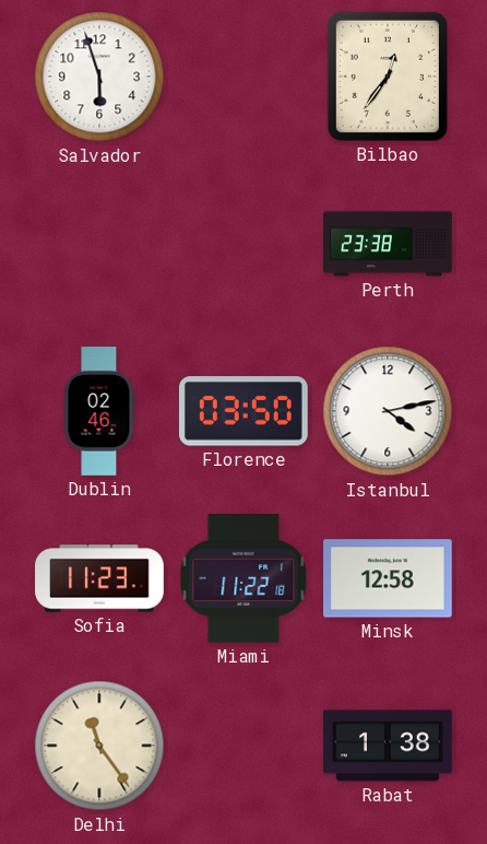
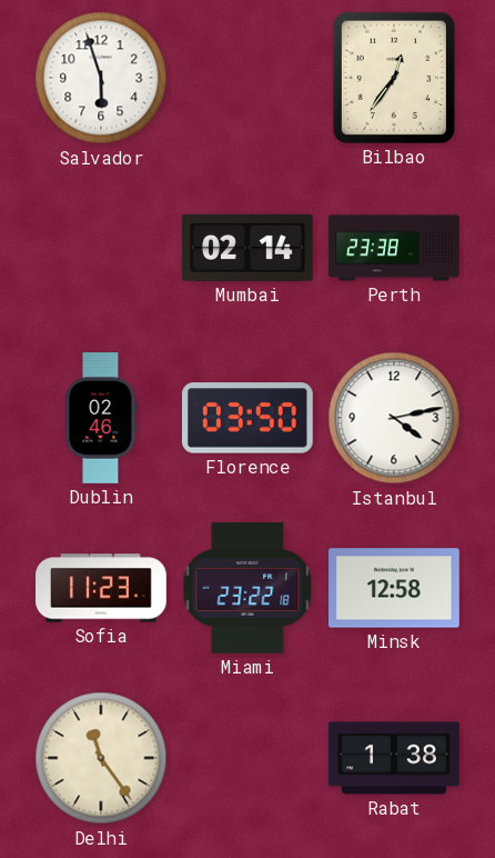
Mumbai: none -> 02:14
Miami: 11:22 -> 23:22
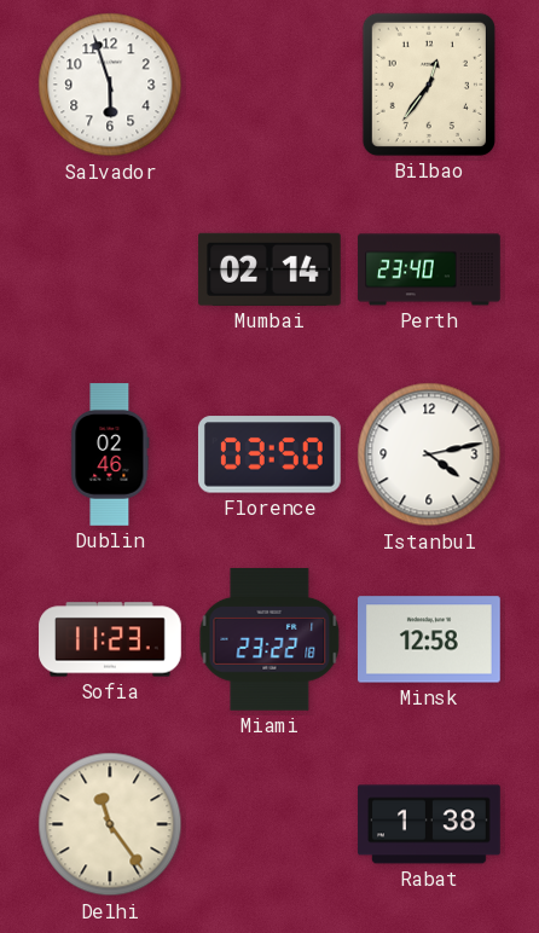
Perth: 23:38 -> 23:40
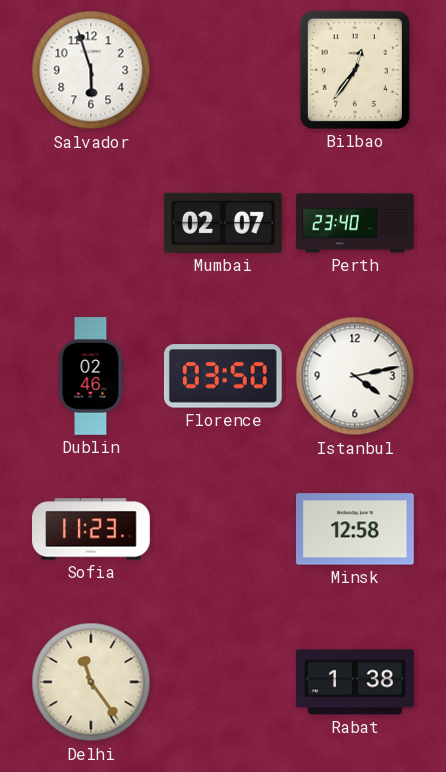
Mumbai: 02:14 -> 02:07
Miami: 23:22 -> none
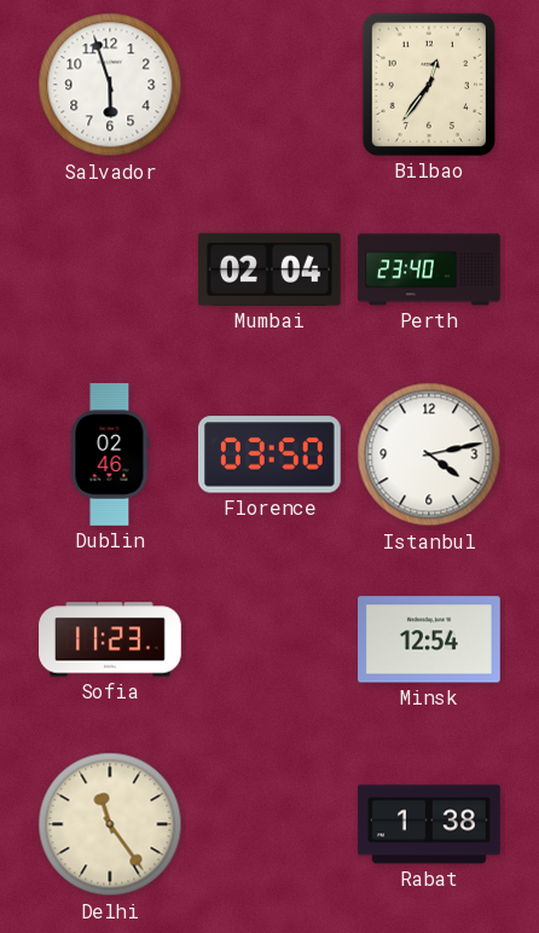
Mumbai: 02:07 -> 02:04
Minsk: 12:58 -> 12:54
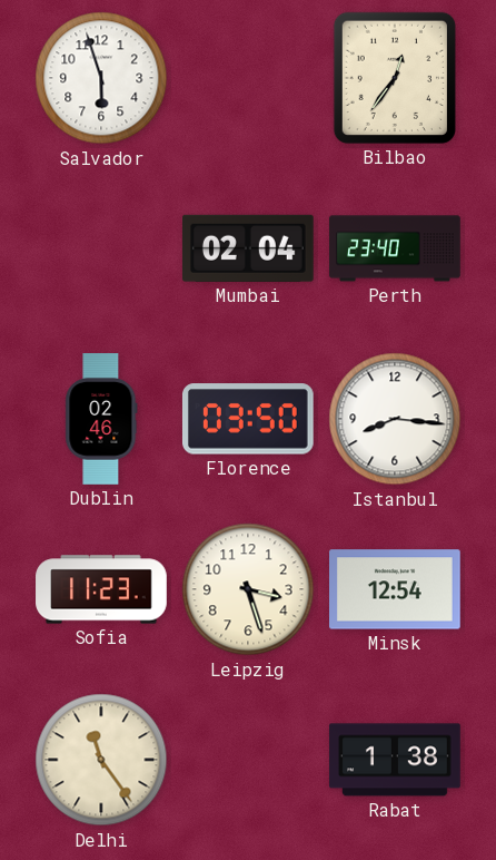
Istanbul: 4:13 -> 8:16
Leipzig: none -> 3:27
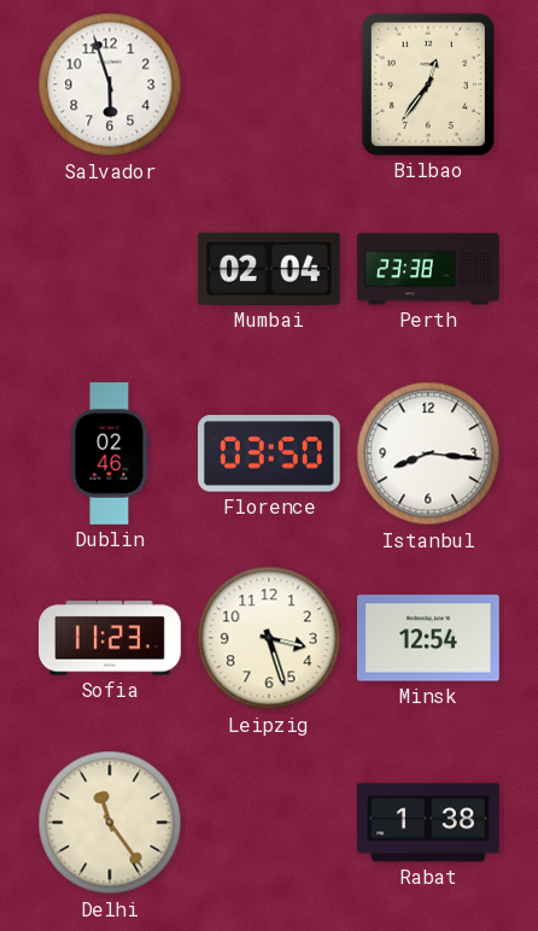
Perth: 23:40 -> 23:38
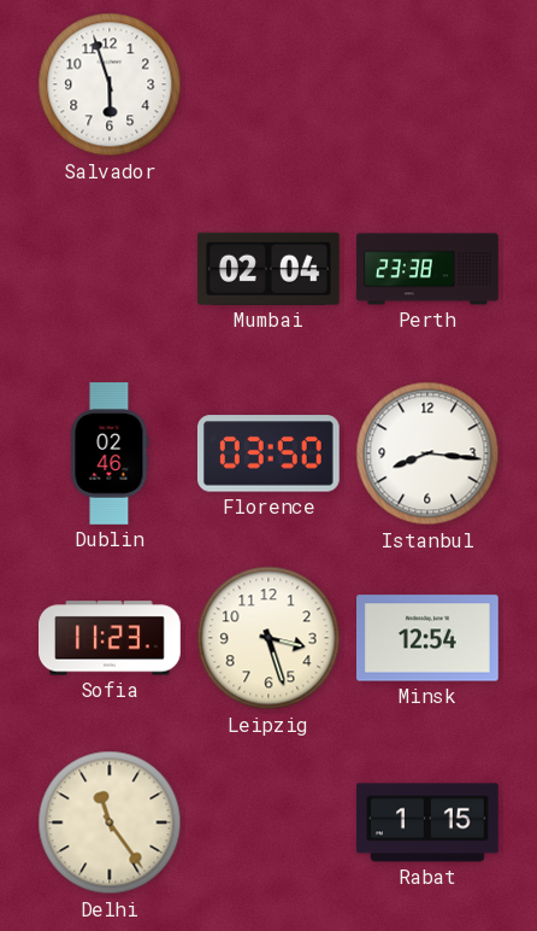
Bilbao: 12:36 -> none
Rabat: 1:38 -> 1:15
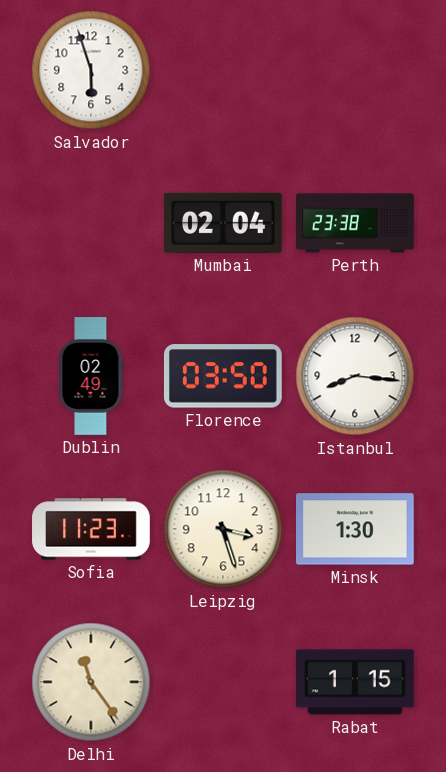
Dublin: 02:46 -> 02:49
Minsk: 12:54 -> 1:30
